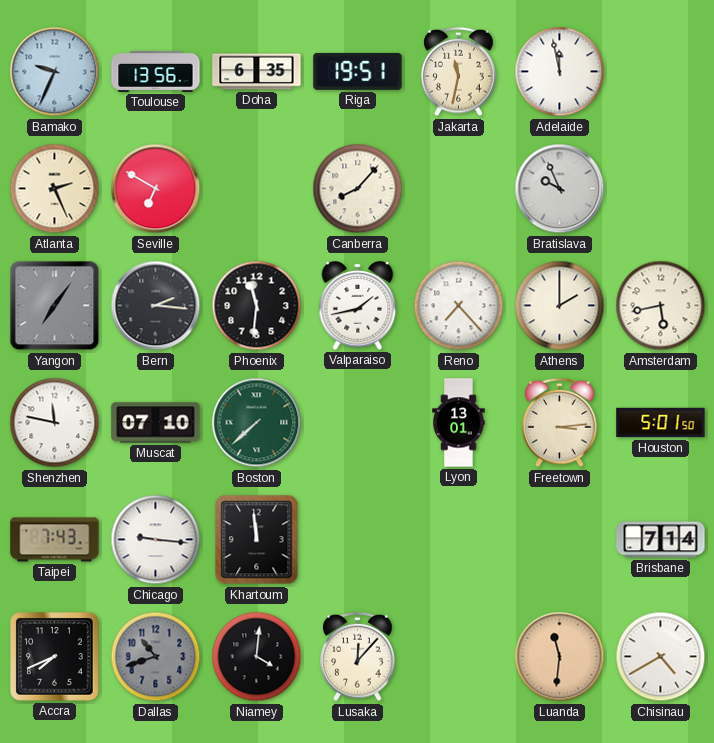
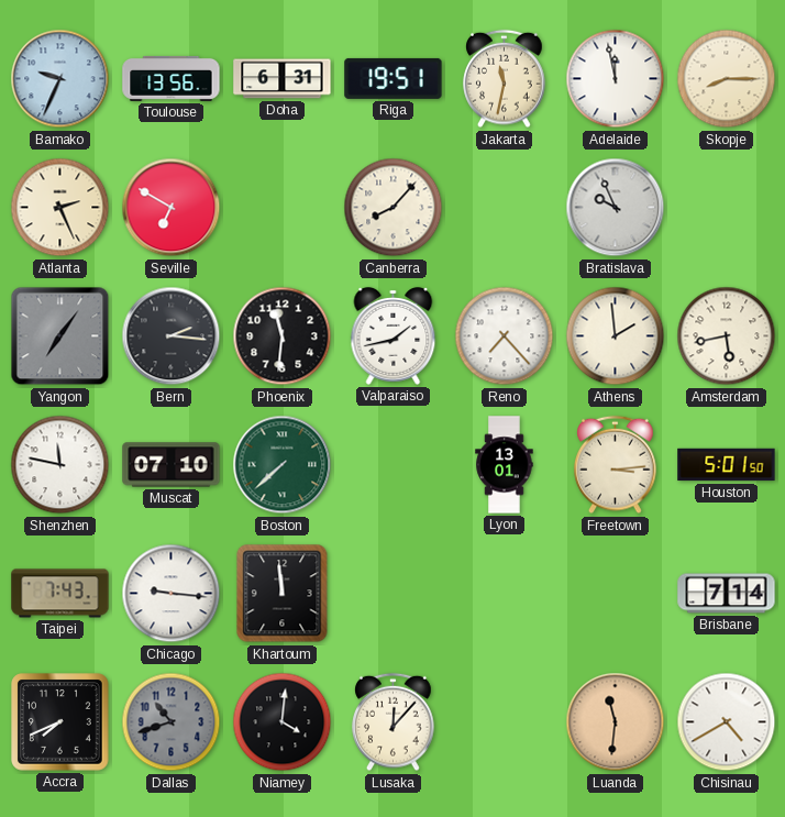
Doha: 6:35 -> 6:31
Skopje: none -> 8:15
Athens: 2:00 -> 1:59
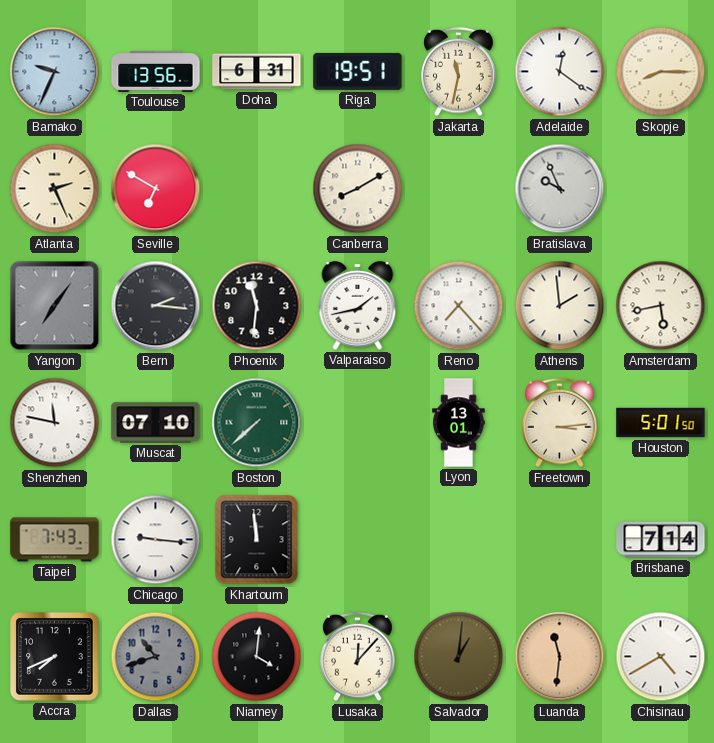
Adelaide: 11:58 -> 12:21
Canberra: 8:07 -> 8:10
Salvador: none -> 1:01
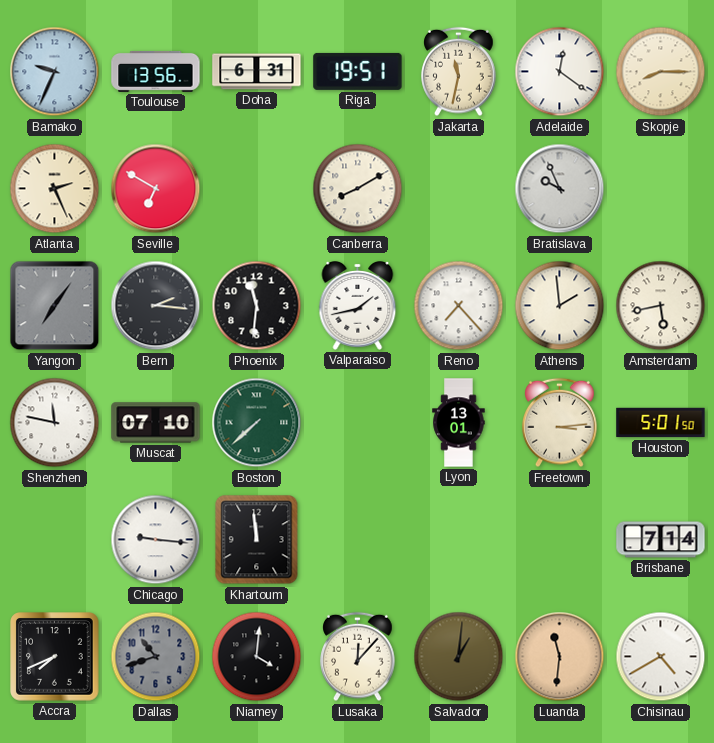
Taipei: 7:43 -> none
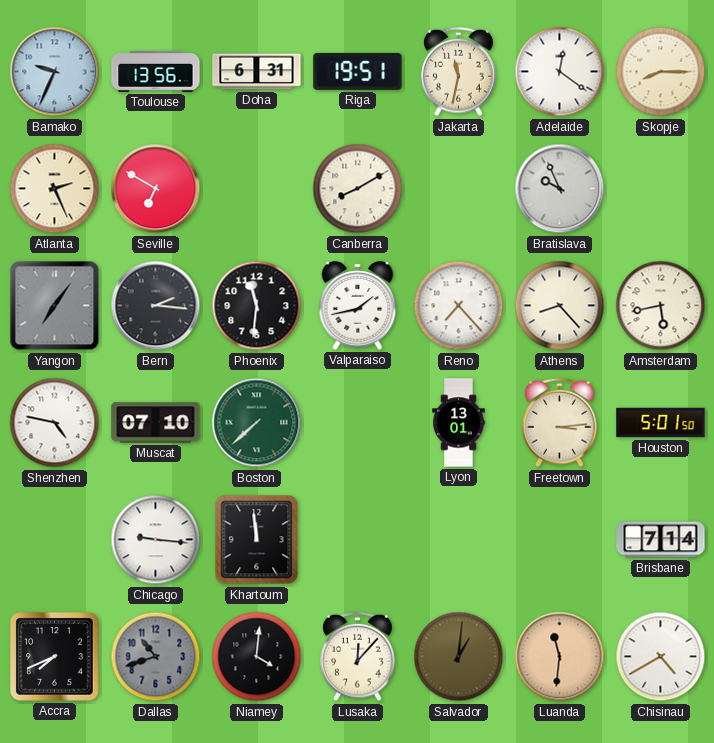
Athens: 1:59 -> 8:23
Shenzhen: 11:47 -> 4:47
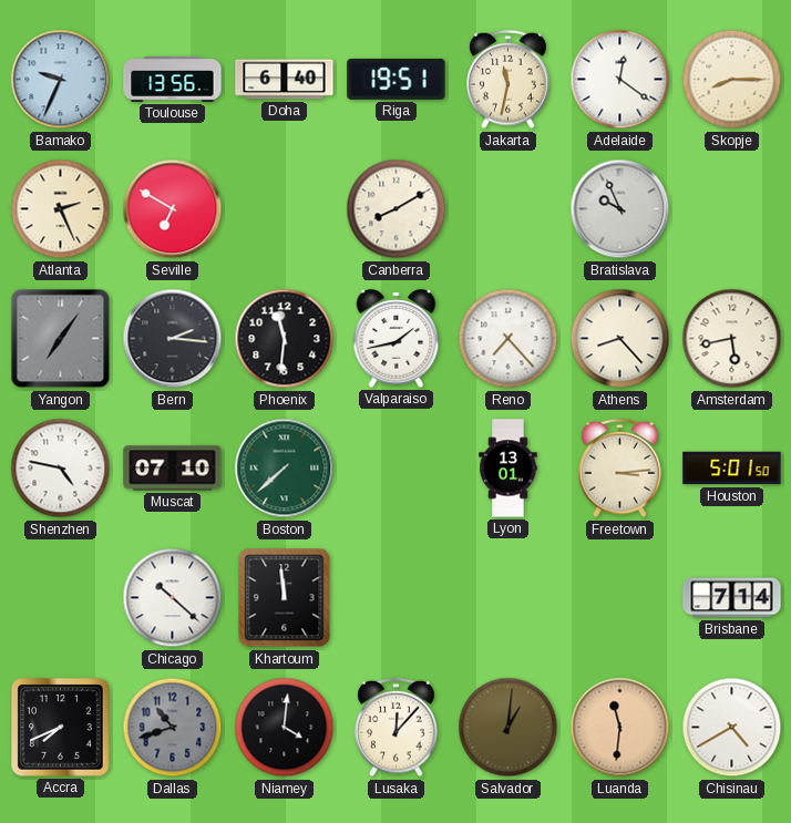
Doha: 6:31 -> 6:40
Chicago: 9:16 -> 10:22
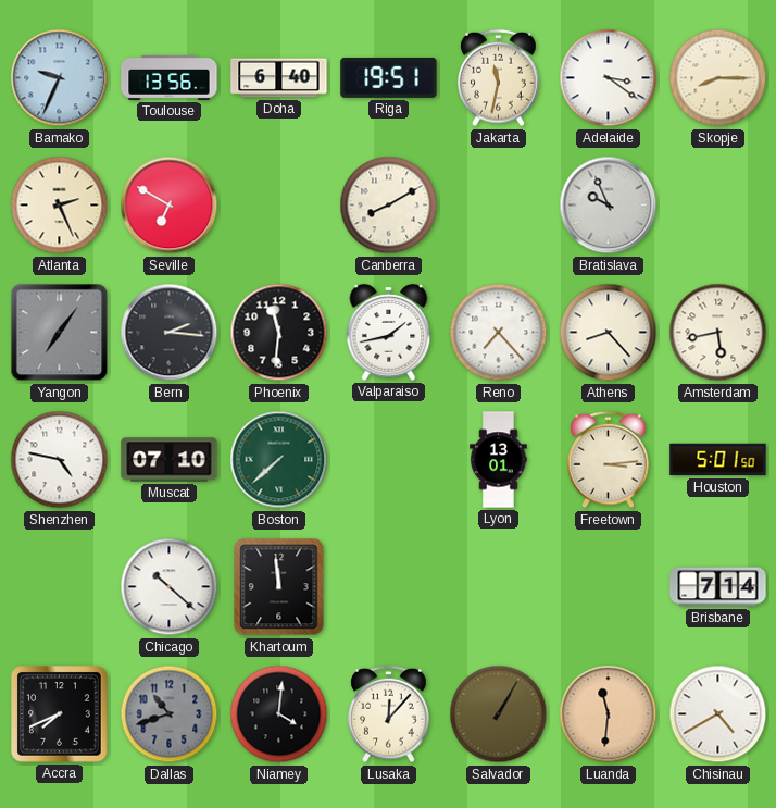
Adelaide: 12:21 -> 3:21
Salvador: 1:01 -> 1:05
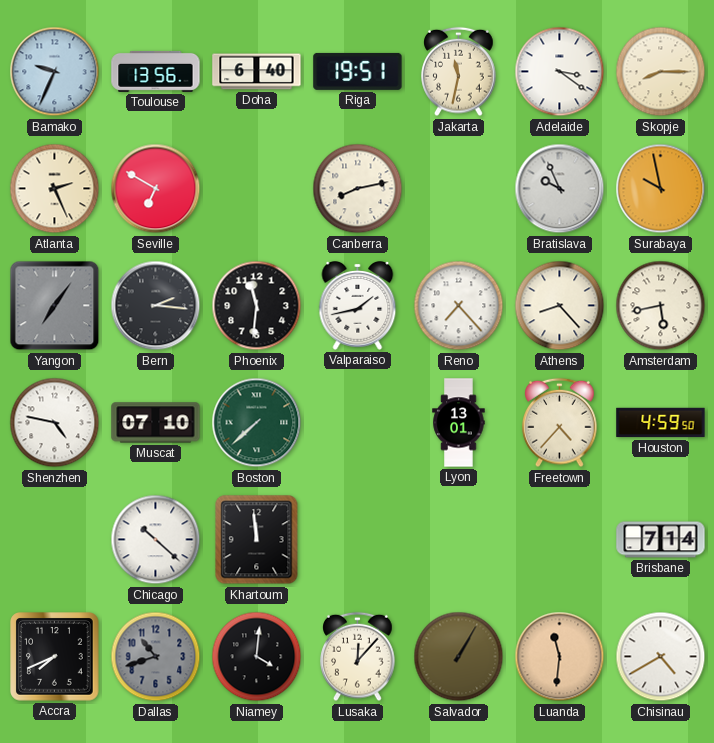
Canberra: 8:10 -> 8:13
Surabaya: none -> 9:58
Freetown: 3:14 -> 4:37
Houston: 5:01 -> 4:59
